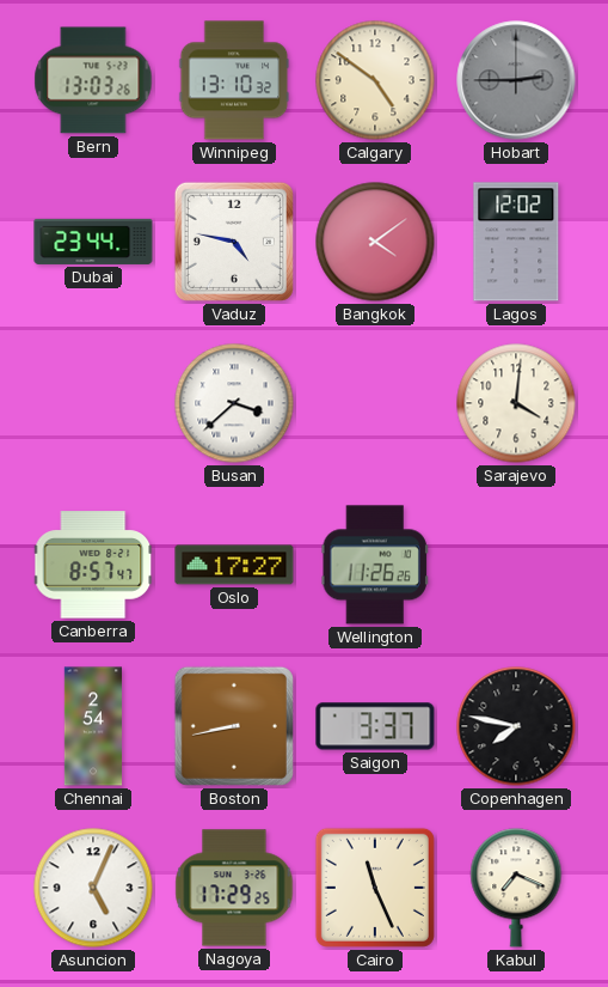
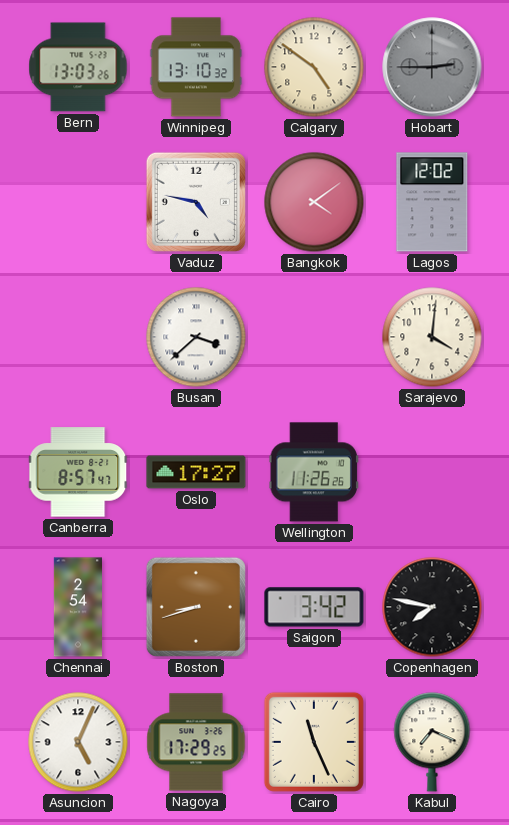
Dubai: 23:44 -> none
Boston: 8:43 -> 8:42
Saigon: 3:37 -> 3:42
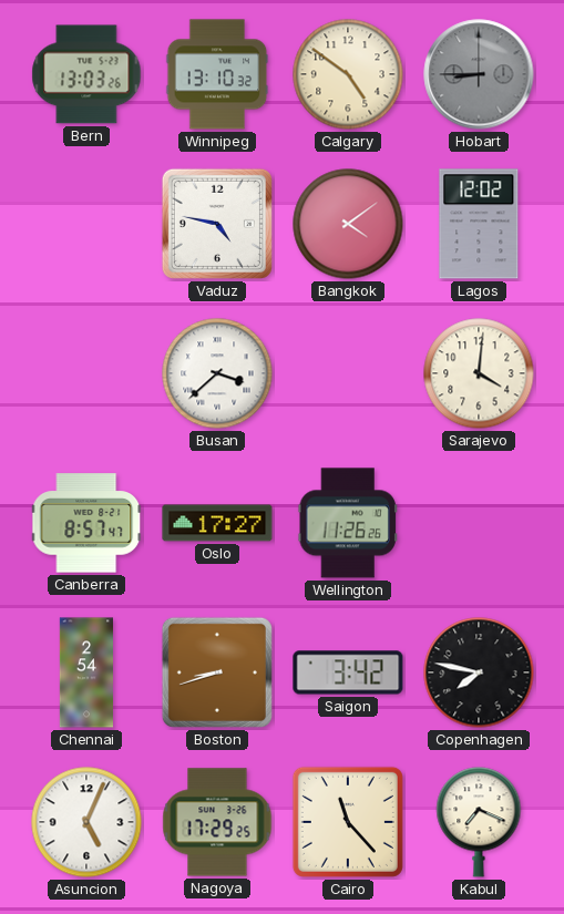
Hobart: 2:45 -> 8:45
Cairo: 11:26 -> 11:23
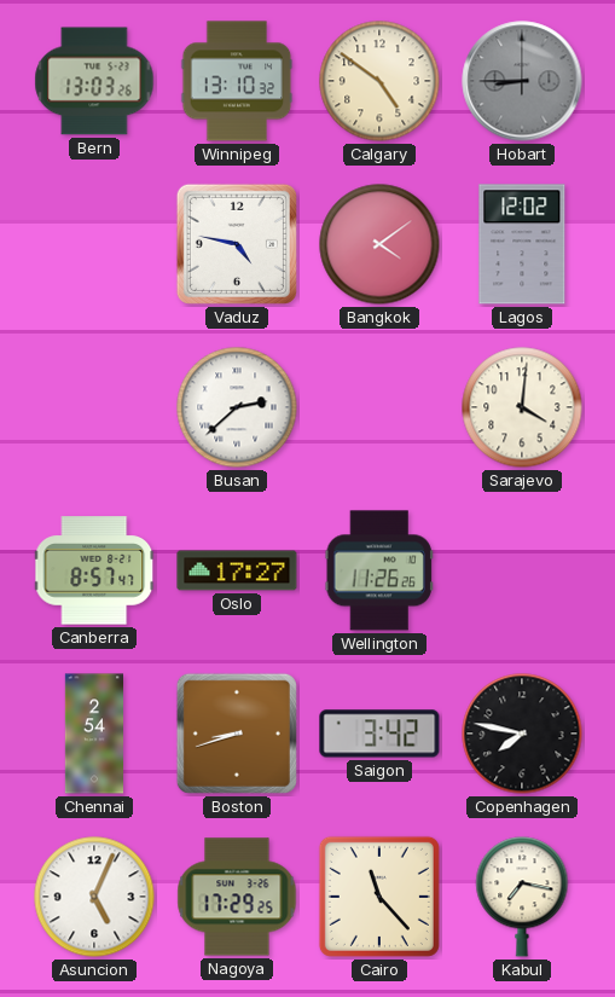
Busan: 3:38 -> 2:38
Kabul: 7:19 -> 7:17
